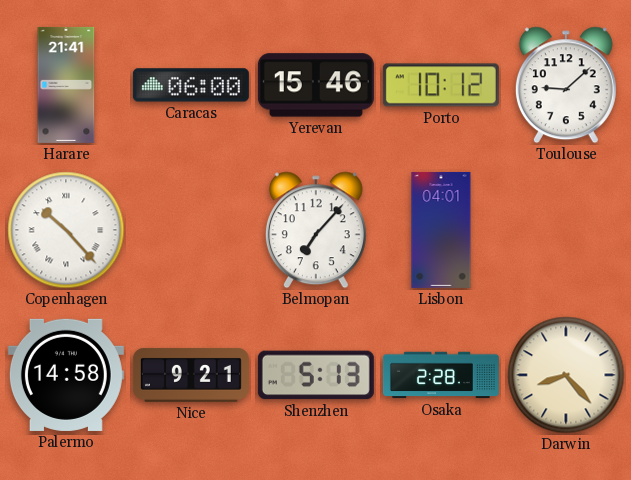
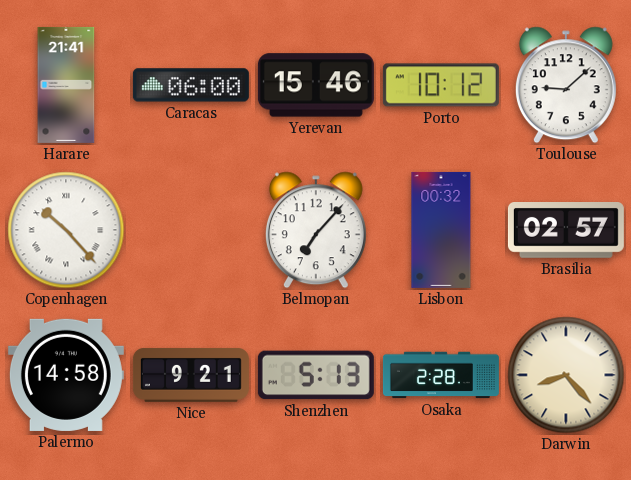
Lisbon: 04:01 -> 00:32
Brasilia: none -> 02:57
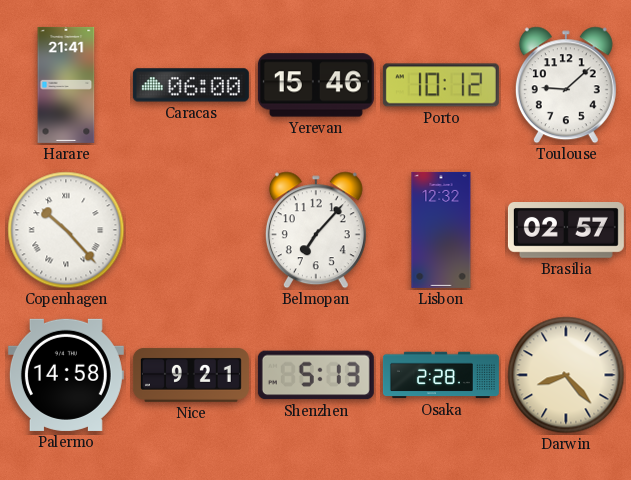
Lisbon: 00:32 -> 12:32
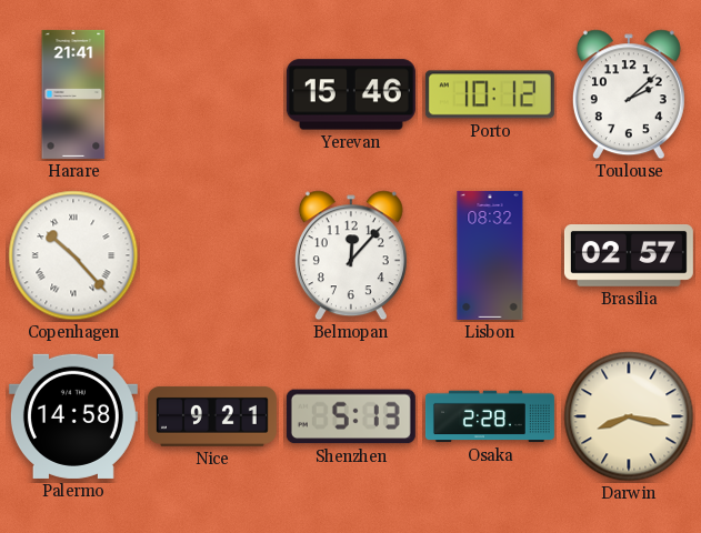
Caracas: 06:00 -> none
Toulouse: 9:08 -> 2:08
Belmopan: 7:07 -> 12:07
Lisbon: 12:32 -> 08:32
Darwin: 8:23 -> 8:17
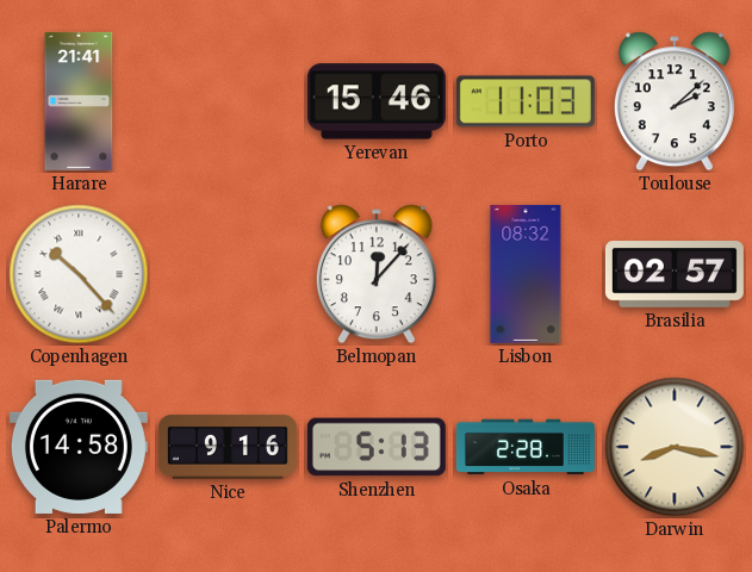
Porto: 10:12 -> 11:03
Nice: 9:21 -> 9:16
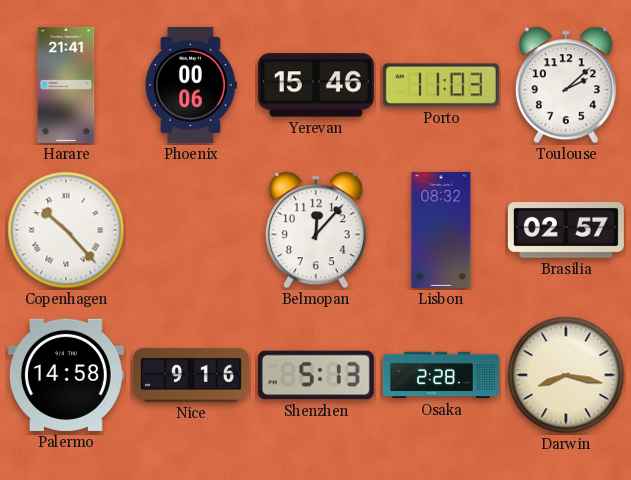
Phoenix: none -> 00:06
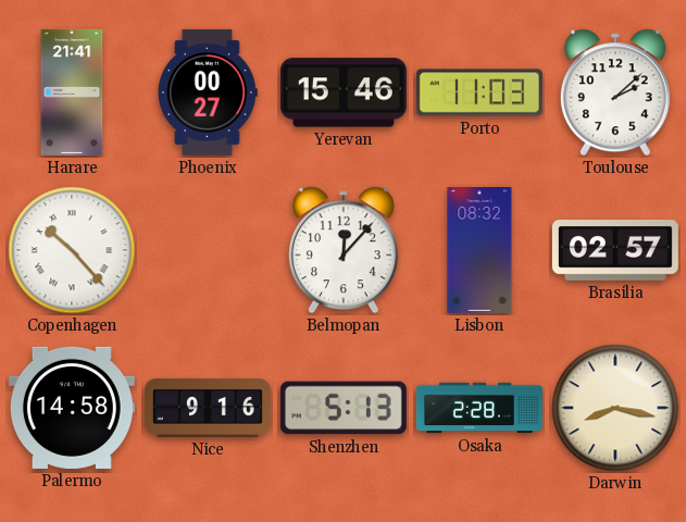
Phoenix: 00:06 -> 00:27
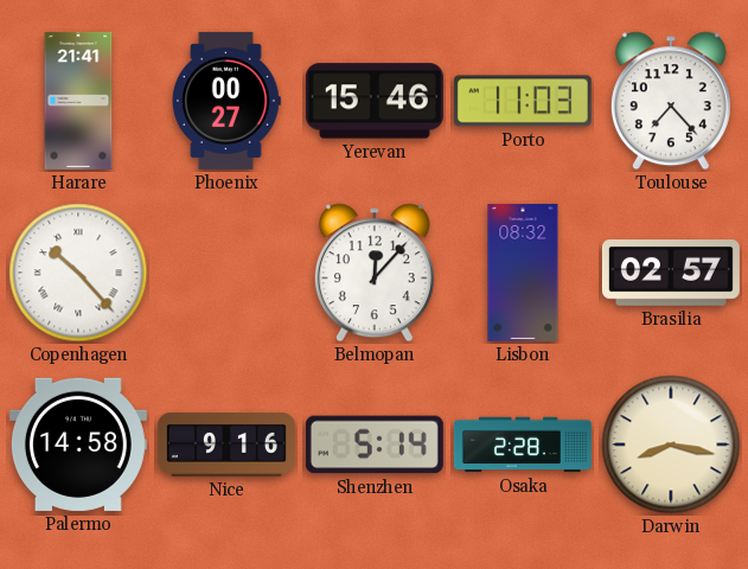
Toulouse: 2:08 -> 7:23
Shenzhen: 5:13 -> 5:14
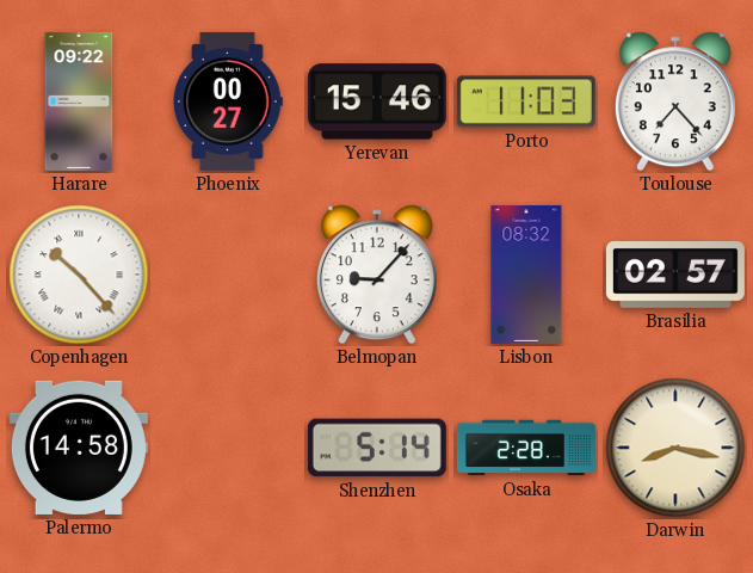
Harare: 21:41 -> 09:22
Belmopan: 12:07 -> 9:07
Nice: 9:16 -> none
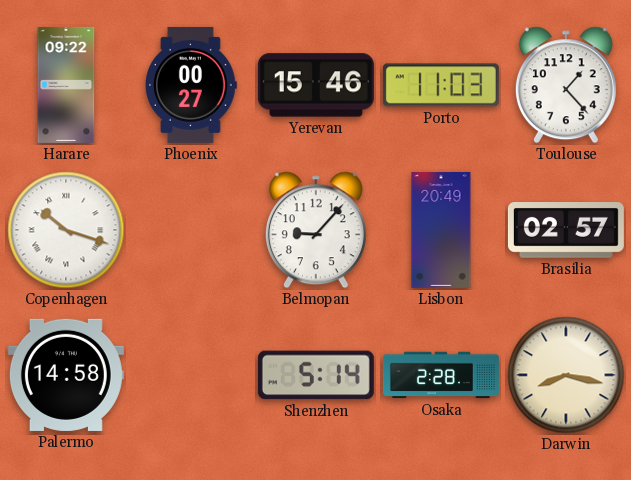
Toulouse: 7:23 -> 1:23
Copenhagen: 10:23 -> 10:18
Lisbon: 08:32 -> 20:49
